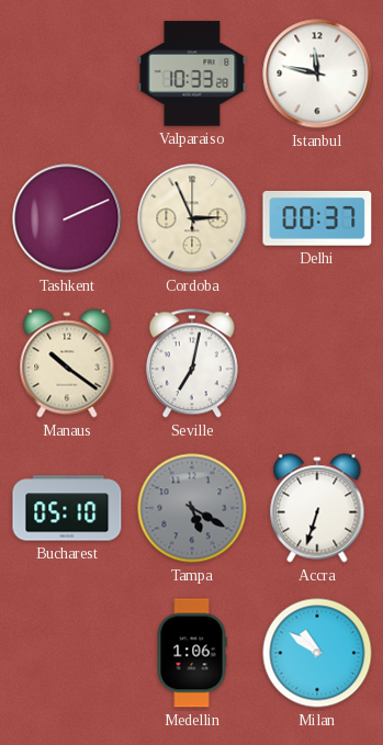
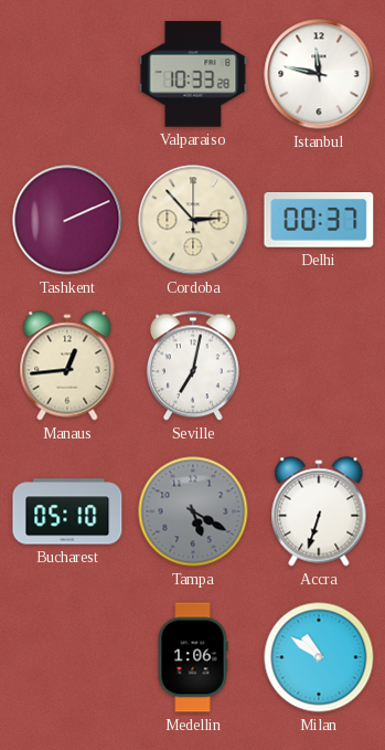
Cordoba: 2:56 -> 2:53
Manaus: 10:21 -> 12:44
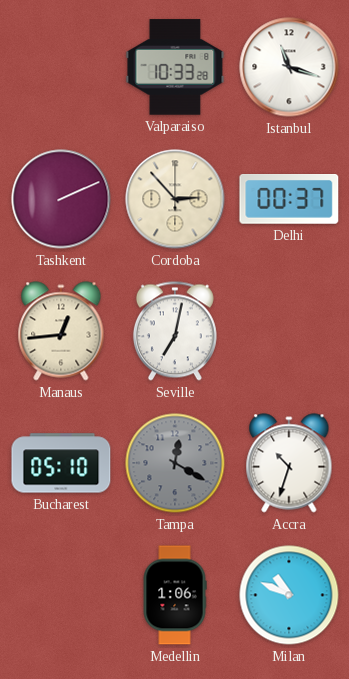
Istanbul: 11:47 -> 11:18
Tampa: 5:20 -> 12:20
Accra: 6:33 -> 10:33
Milan: 10:51 -> 10:49
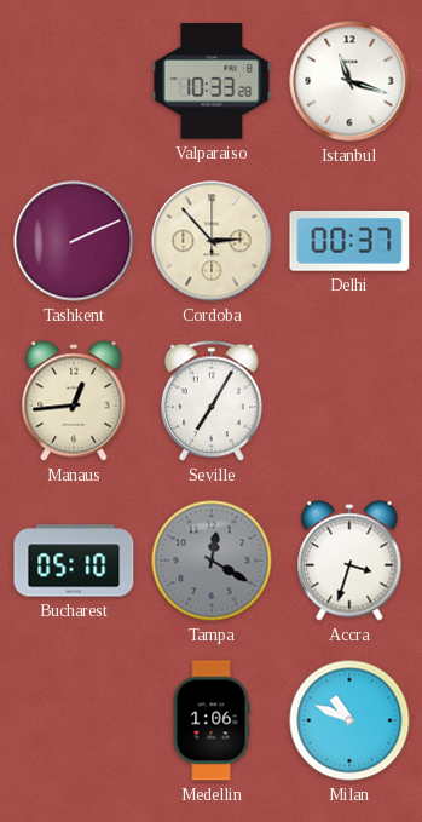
Seville: 7:02 -> 7:05
Accra: 10:33 -> 3:33
